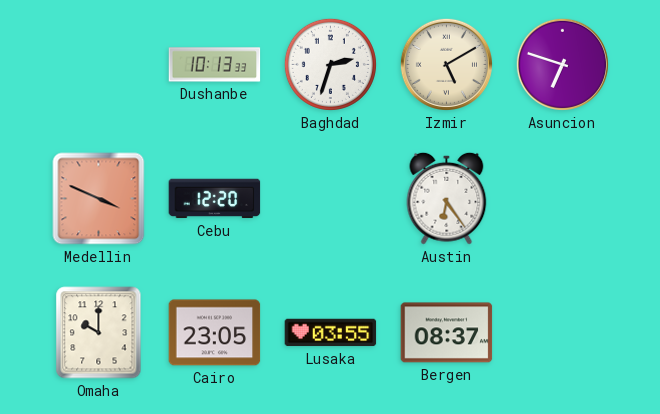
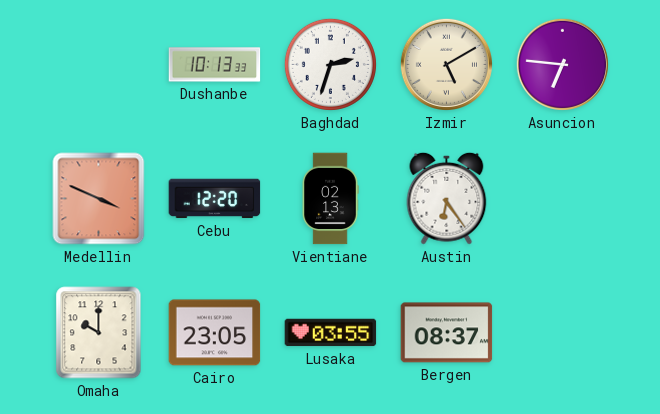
Asuncion: 6:48 -> 6:46
Vientiane: none -> 02:13
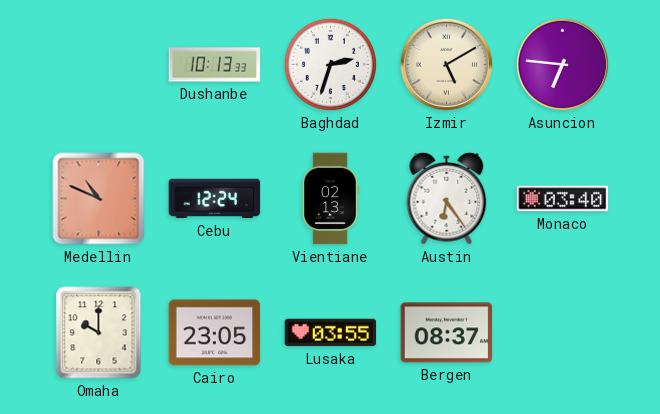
Medellin: 3:49 -> 10:49
Cebu: 12:20 -> 12:24
Monaco: none -> 03:40
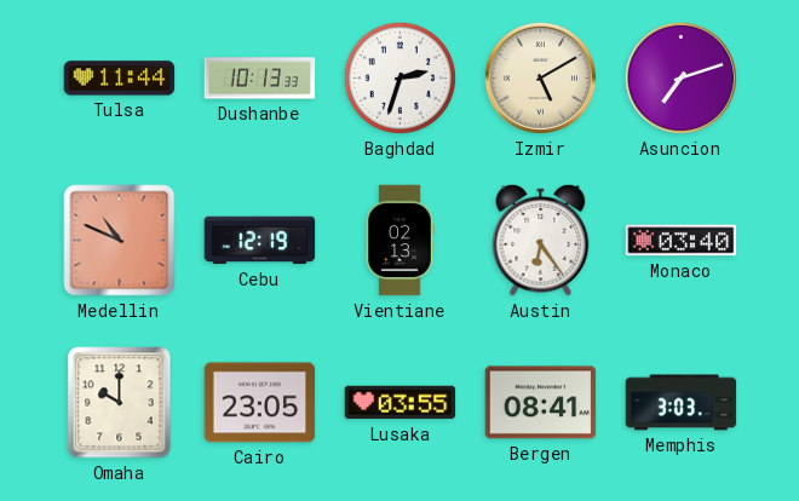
Tulsa: none -> 11:44
Asuncion: 6:46 -> 7:12
Cebu: 12:24 -> 12:19
Bergen: 08:37 -> 08:41
Memphis: none -> 3:03
